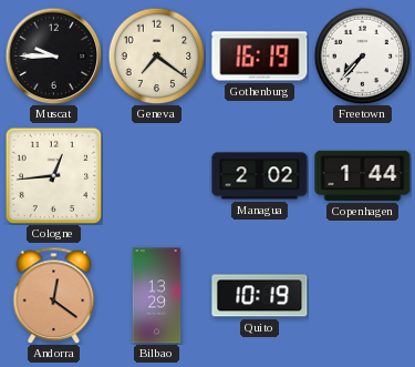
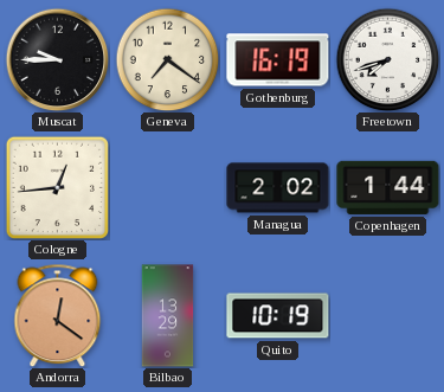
Freetown: 7:37 -> 7:42
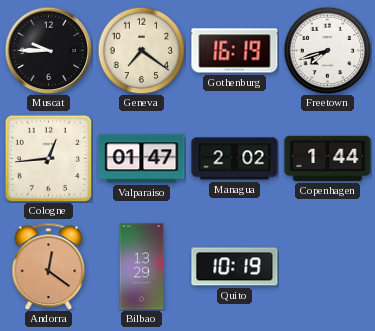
Valparaiso: none -> 01:47
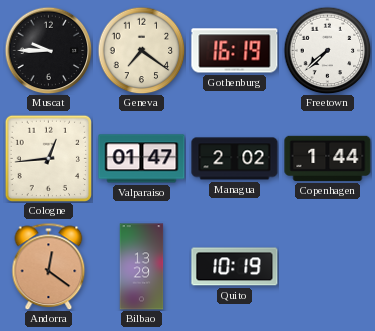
Freetown: 7:42 -> 7:38
